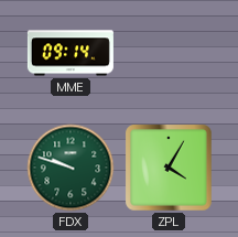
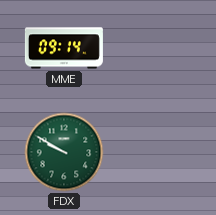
FDX: 9:48 -> 9:50
ZPL: 4:05 -> none
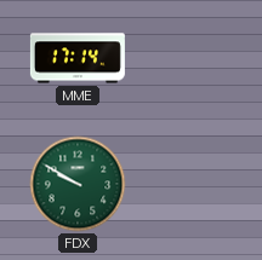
MME: 09:14 -> 17:14
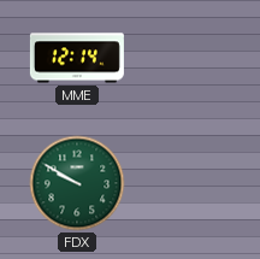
MME: 17:14 -> 12:14
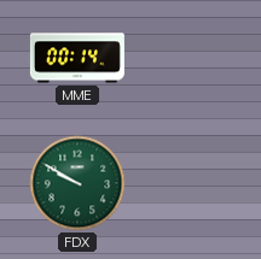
MME: 12:14 -> 00:14
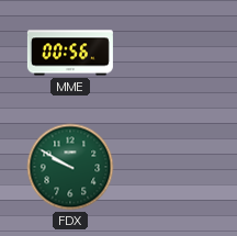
MME: 00:14 -> 00:56
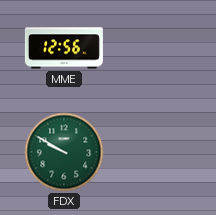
MME: 00:56 -> 12:56
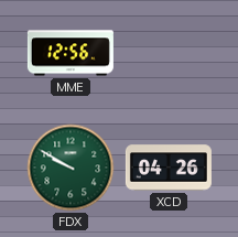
XCD: none -> 04:26
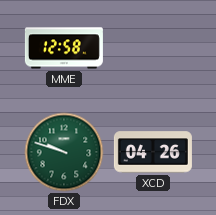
MME: 12:56 -> 12:58
FDX: 9:50 -> 9:48
